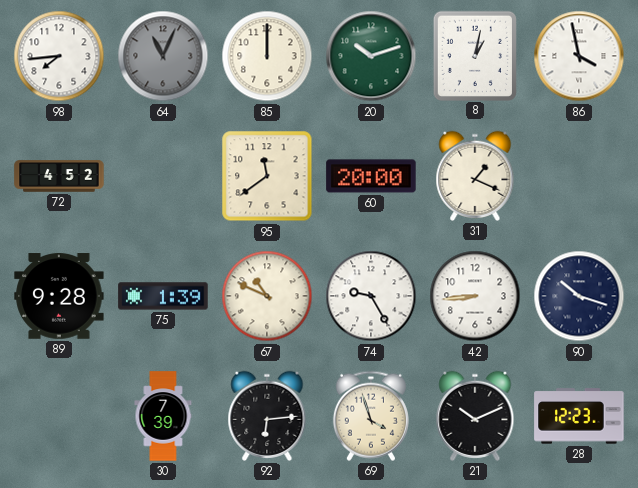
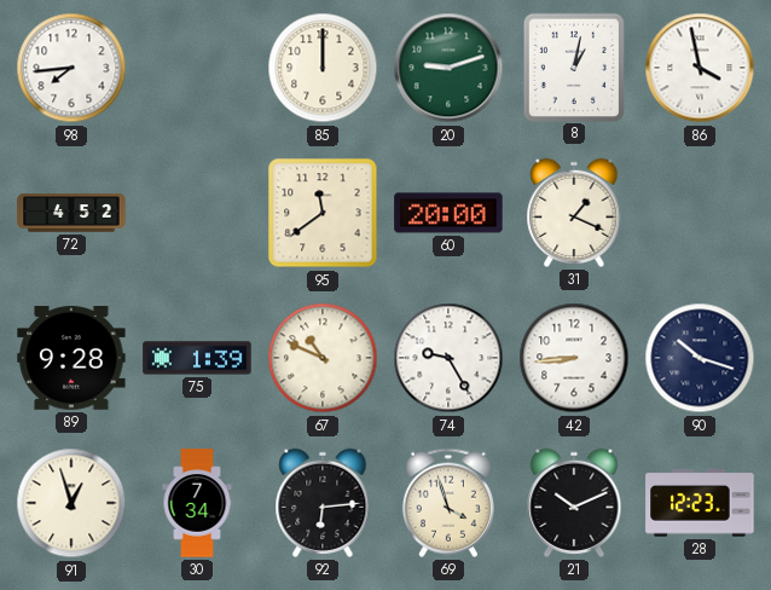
64: 11:04 -> none
20: 10:12 -> 9:12
91: none -> 12:57
30: 7:39 -> 7:34
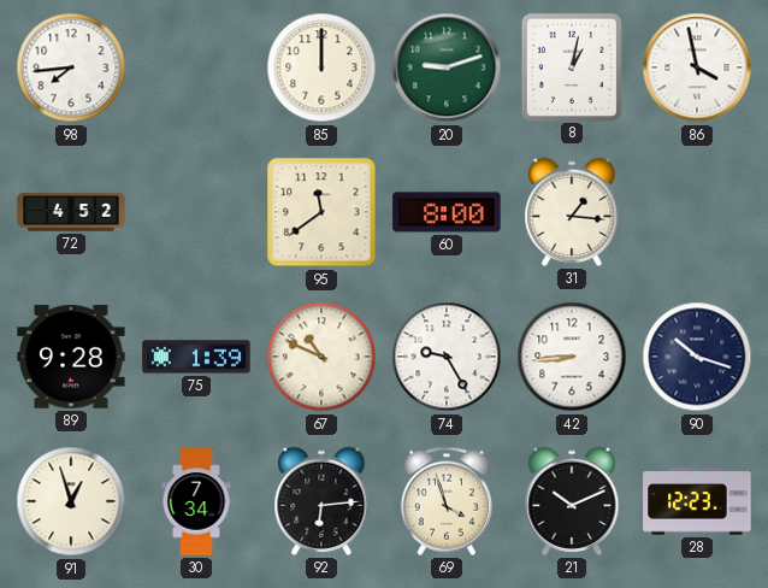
60: 20:00 -> 8:00
31: 1:19 -> 1:16
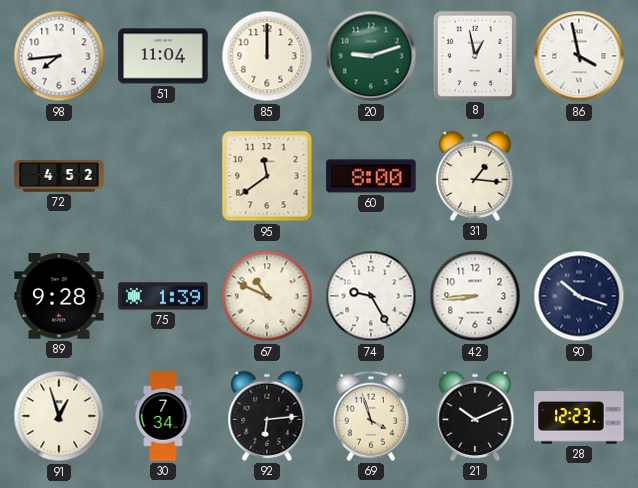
51: none -> 11:04
8: 1:02 -> 12:58
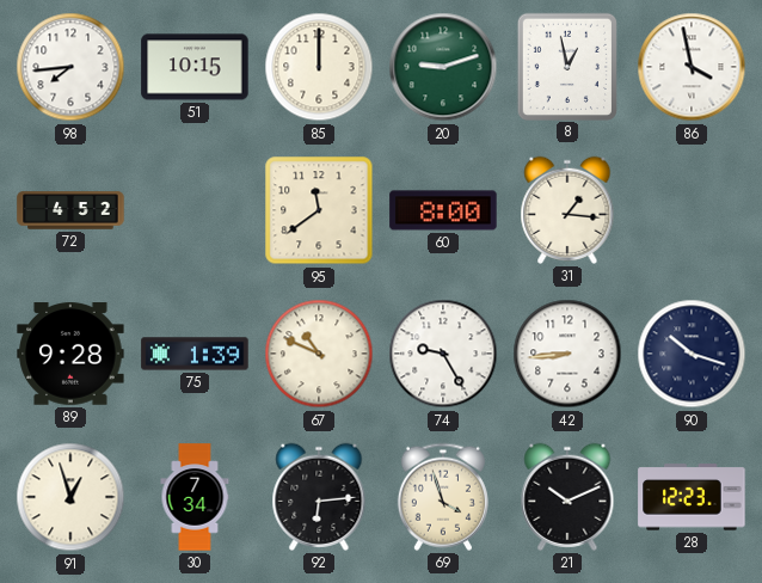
51: 11:04 -> 10:15
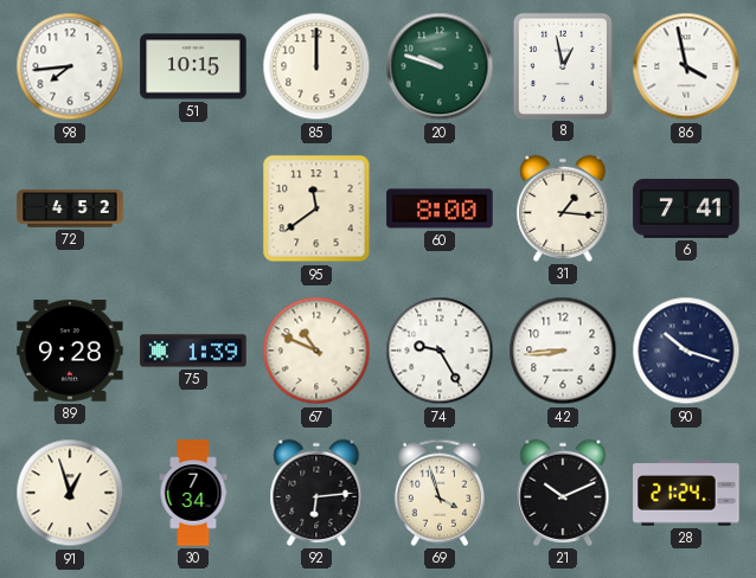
20: 9:12 -> 9:48
6: none -> 7:41
28: 12:23 -> 21:24
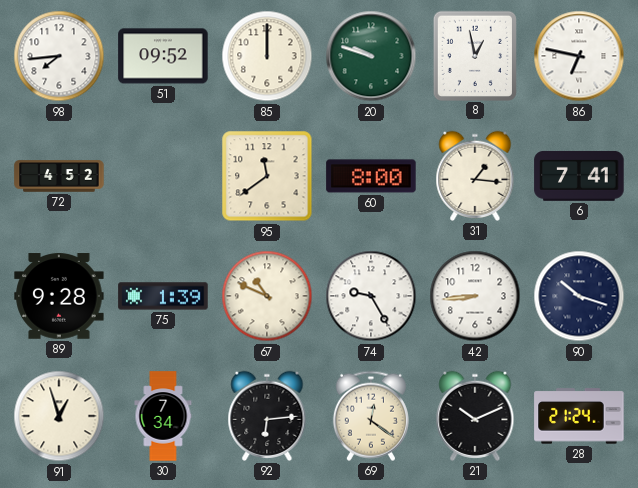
51: 10:15 -> 09:52
86: 3:58 -> 6:47
69: 3:57 -> 12:21
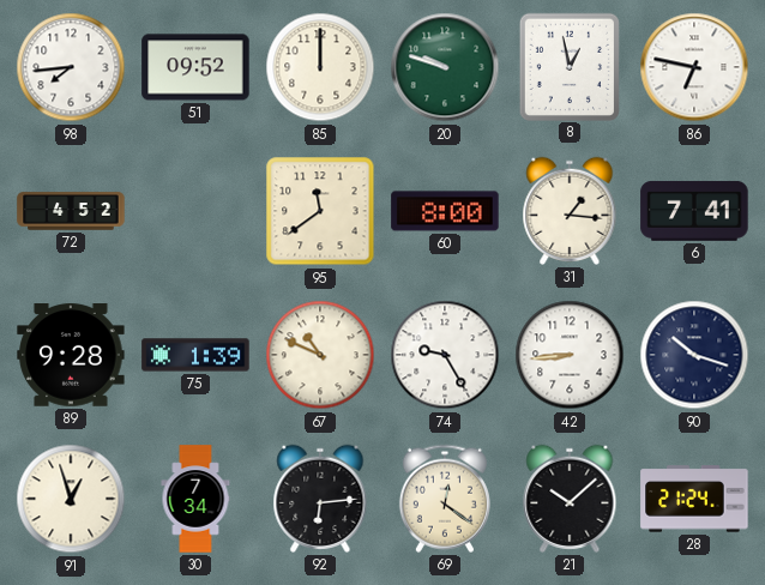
21: 10:11 -> 10:08
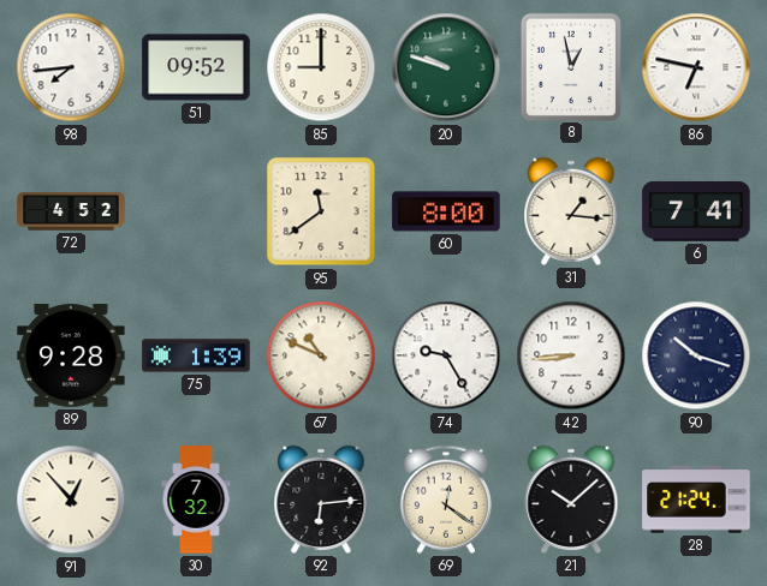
85: 12:00 -> 9:00
91: 12:57 -> 12:53
30: 7:34 -> 7:32
